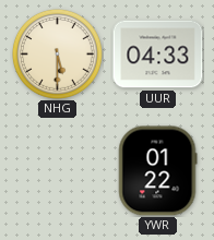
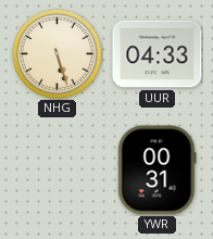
NHG: 5:30 -> 5:27
YWR: 01:22 -> 00:31
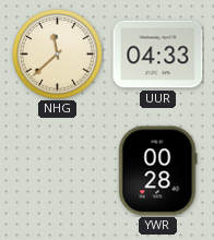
NHG: 5:27 -> 11:38
YWR: 00:31 -> 00:28
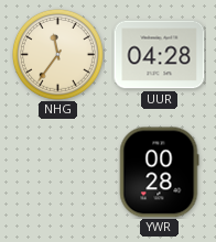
NHG: 11:38 -> 11:36
UUR: 04:33 -> 04:28
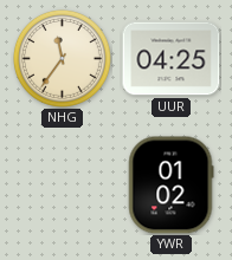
UUR: 04:28 -> 04:25
YWR: 00:28 -> 01:02
